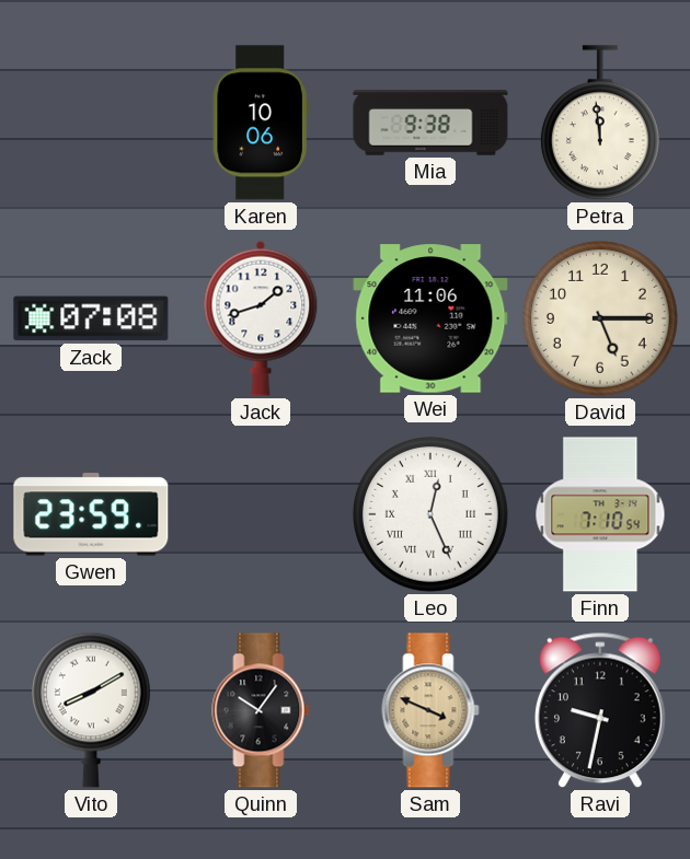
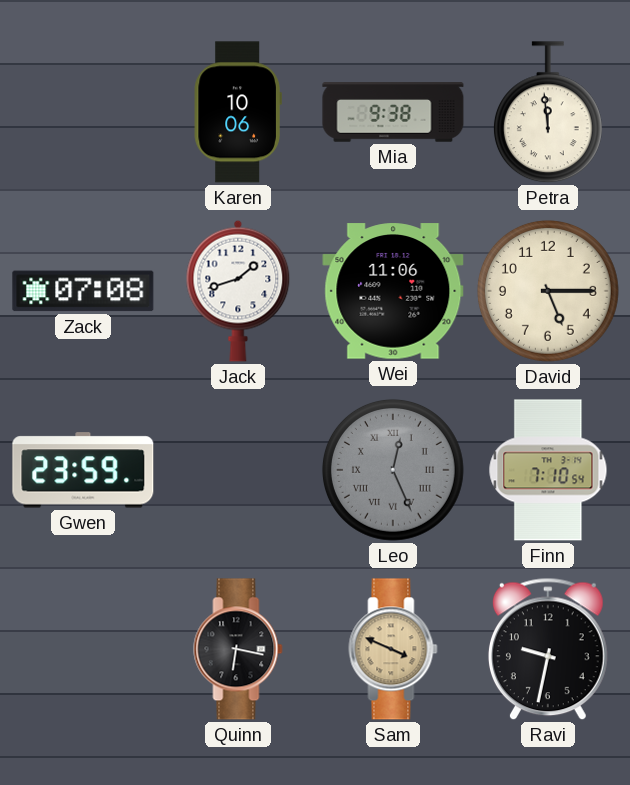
Leo dial: white -> grey
Vito: 8:10 -> none
Quinn: 10:06 -> 6:17
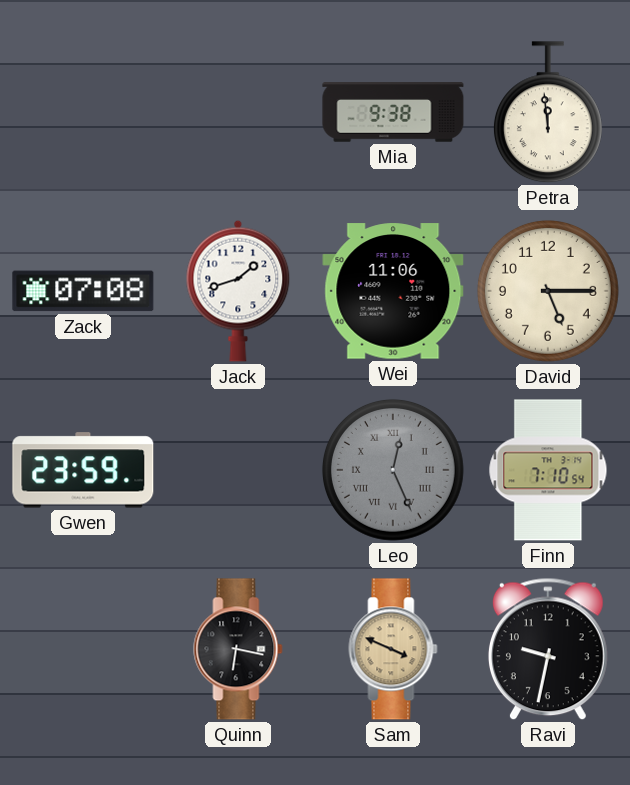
Karen: 10:06 -> none
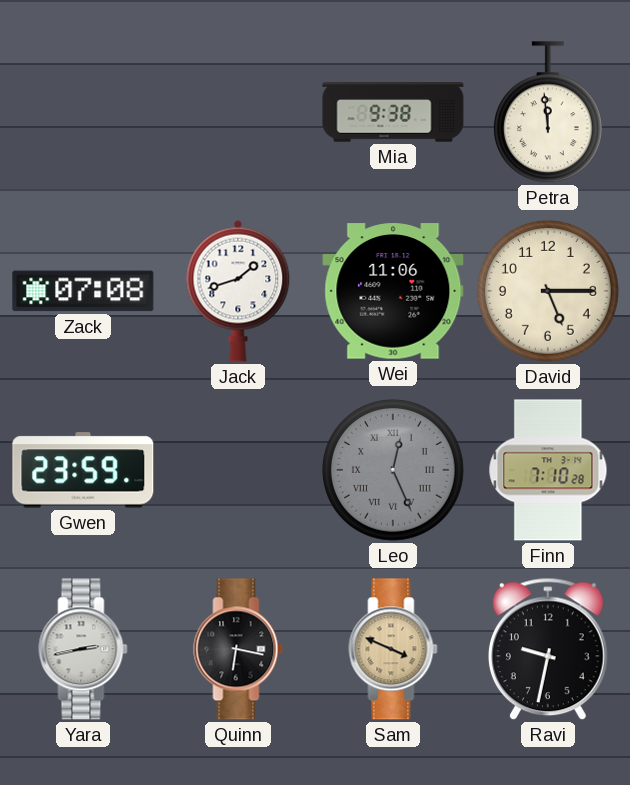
Finn: 7:10:54 -> 7:10:28
Yara: none -> 2:43
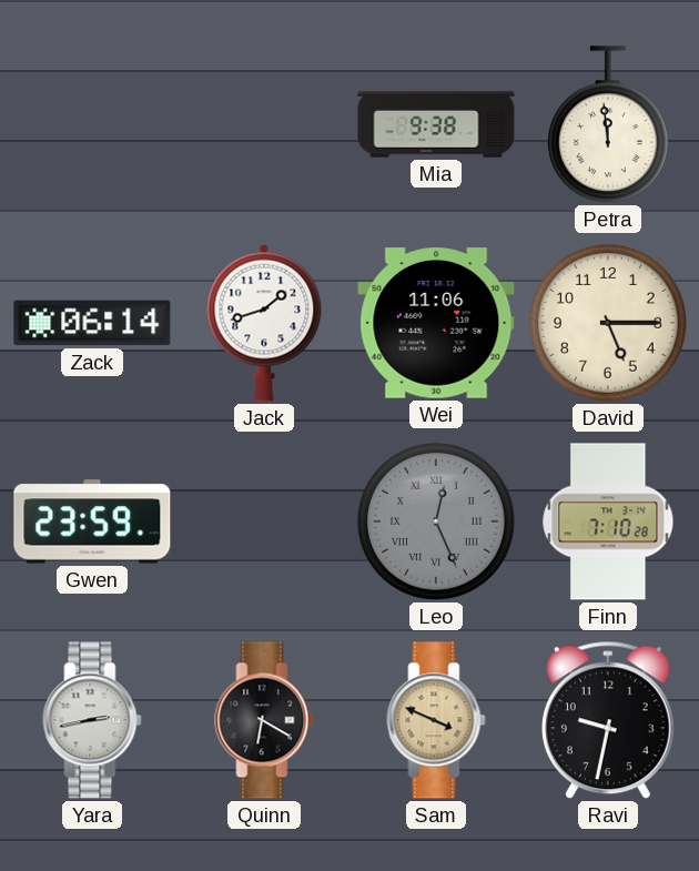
Zack: 07:08 -> 06:14
Quinn: 6:17 -> 6:20
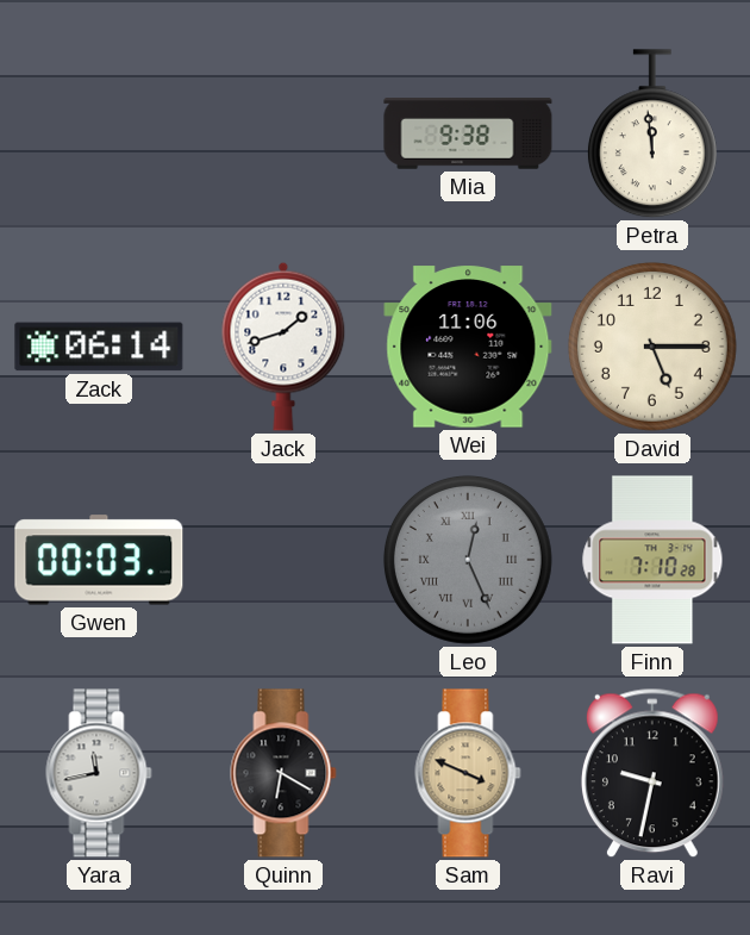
Gwen: 23:59 -> 00:03
Yara: 2:43 -> 11:43
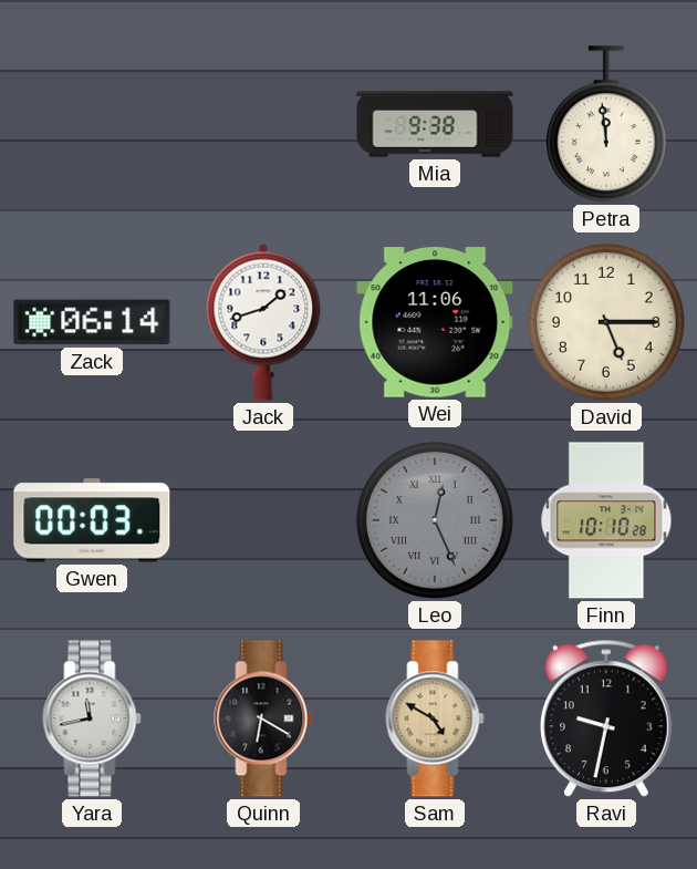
Finn: 7:10 -> 10:10
Sam: 3:49 -> 4:50
